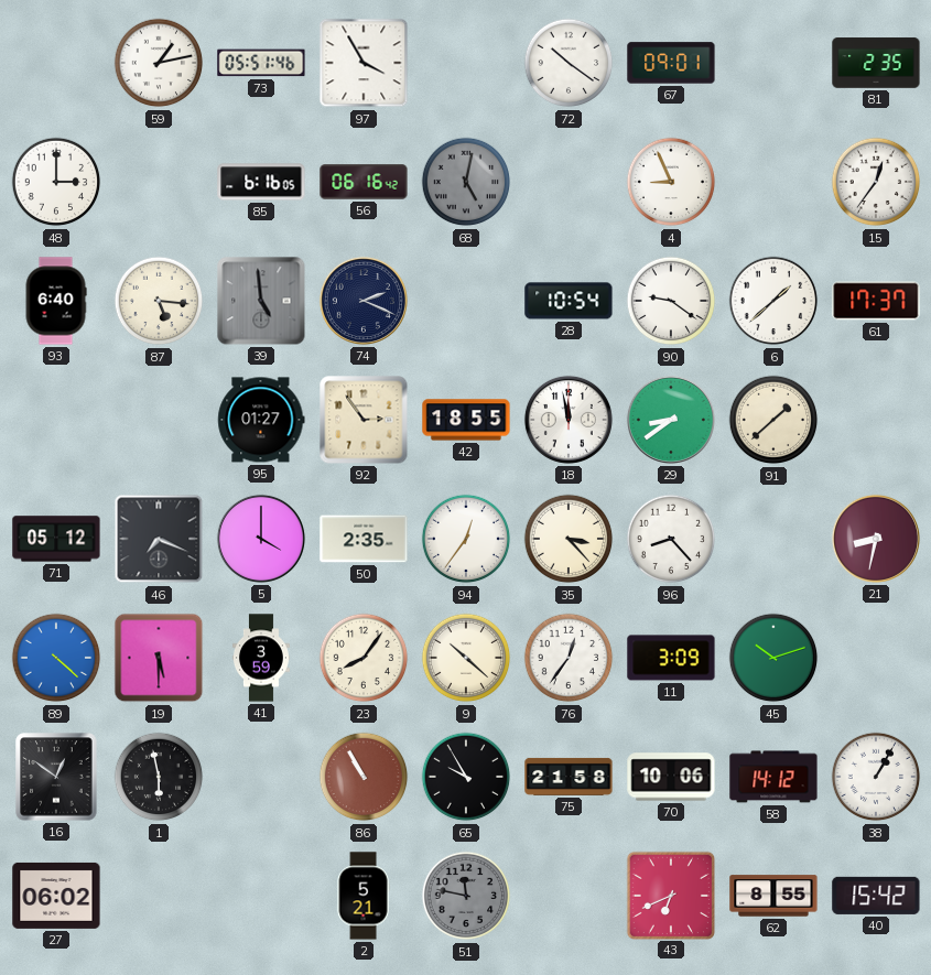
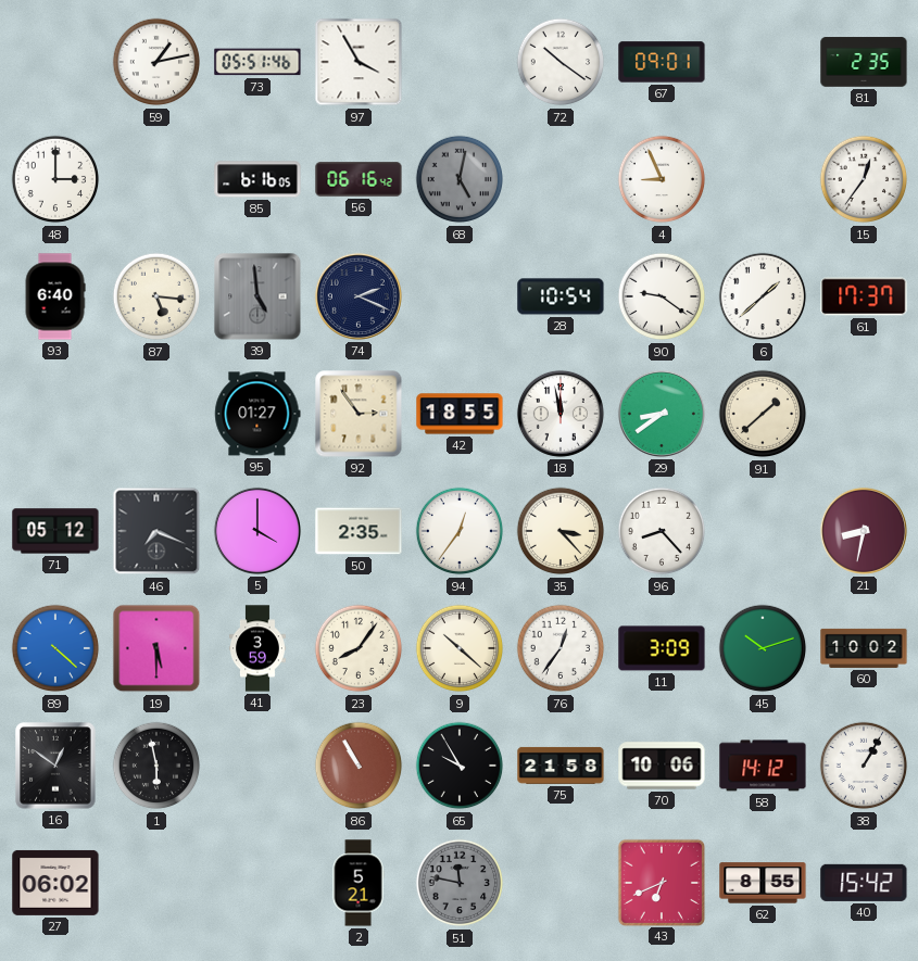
60: none -> 10:02
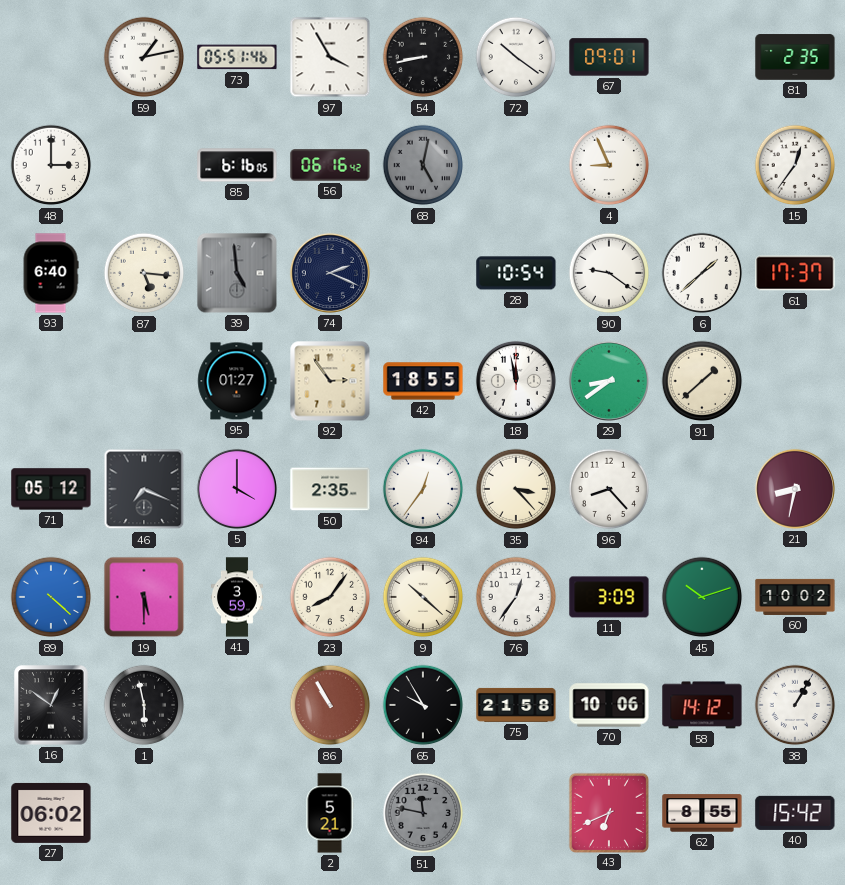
54: none -> 8:43
